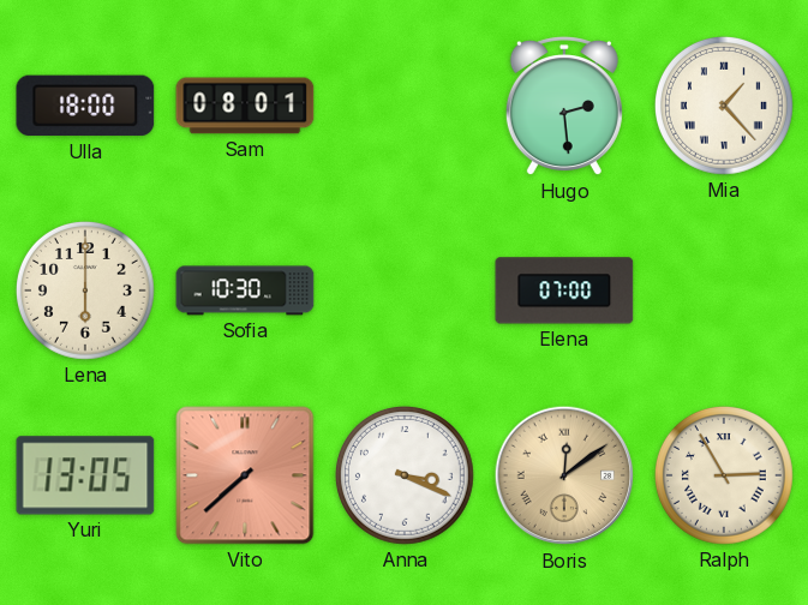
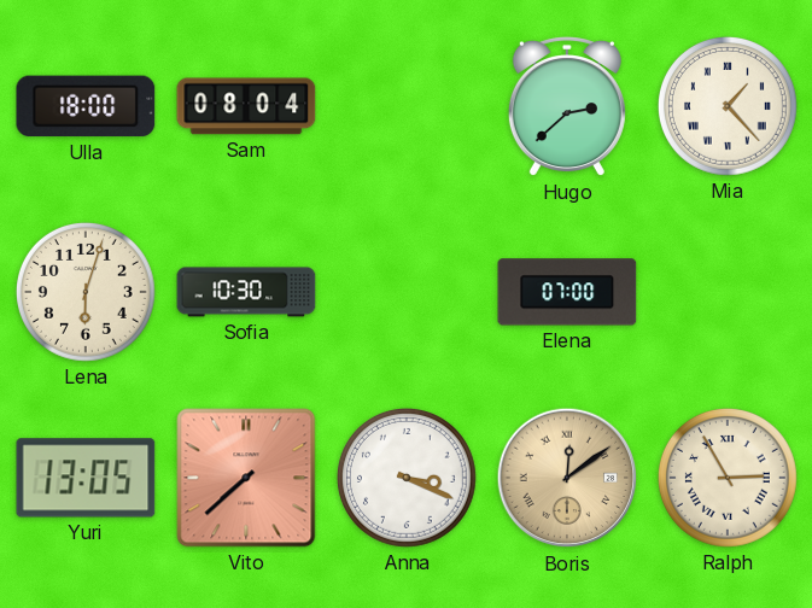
Sam: 08:01 -> 08:04
Hugo: 2:29 -> 2:38
Lena: 6:00 -> 6:03
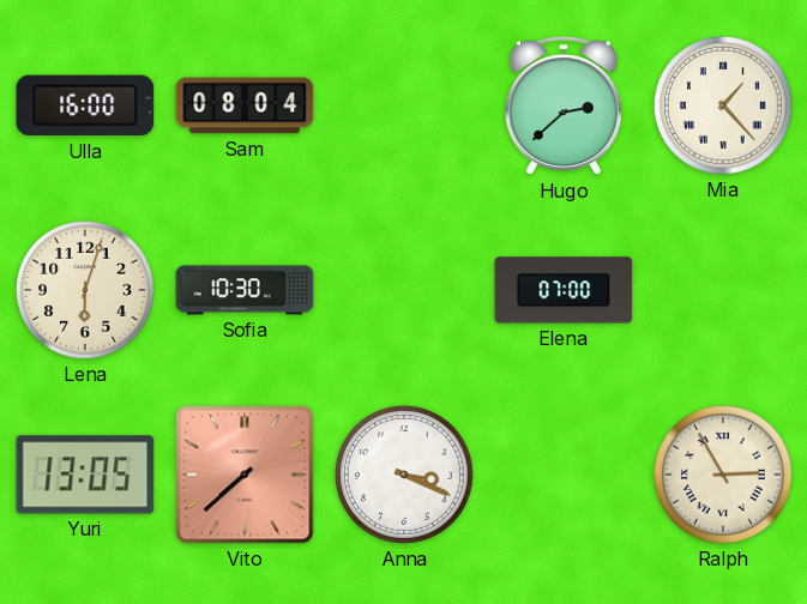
Ulla: 18:00 -> 16:00
Boris: 12:09 -> none
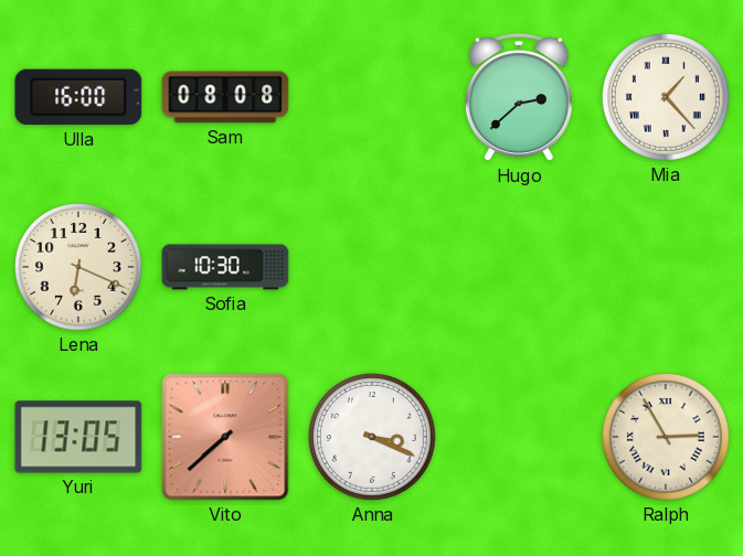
Sam: 08:04 -> 08:08
Lena: 6:03 -> 6:19
Elena: 07:00 -> none
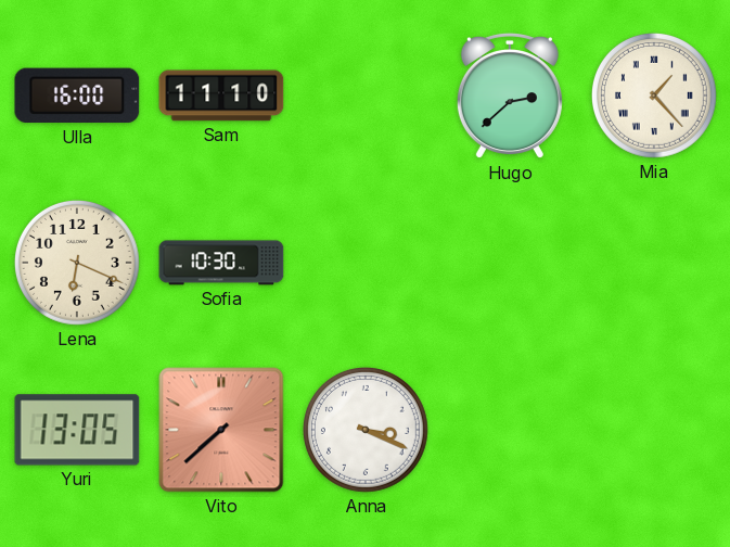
Sam: 08:08 -> 11:10
Ralph: 2:55 -> none
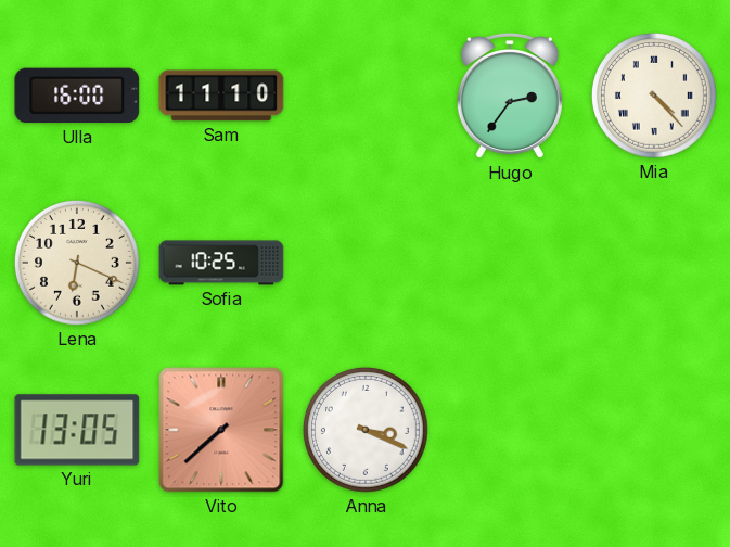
Hugo: 2:38 -> 2:36
Mia: 1:23 -> 4:23
Sofia: 10:30 -> 10:25
